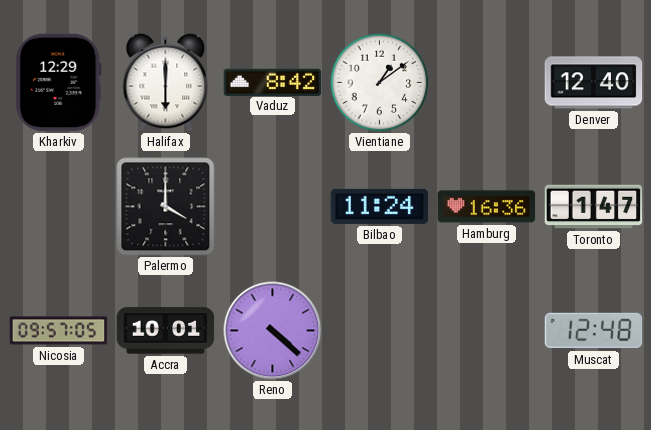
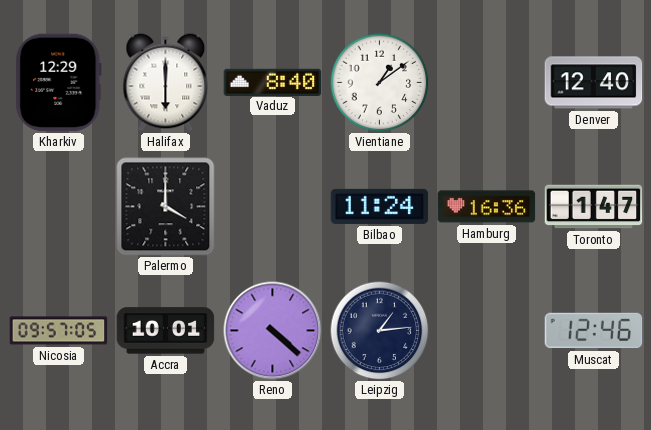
Vaduz: 8:42 -> 8:40
Leipzig: none -> 1:14
Muscat: 12:48 -> 12:46
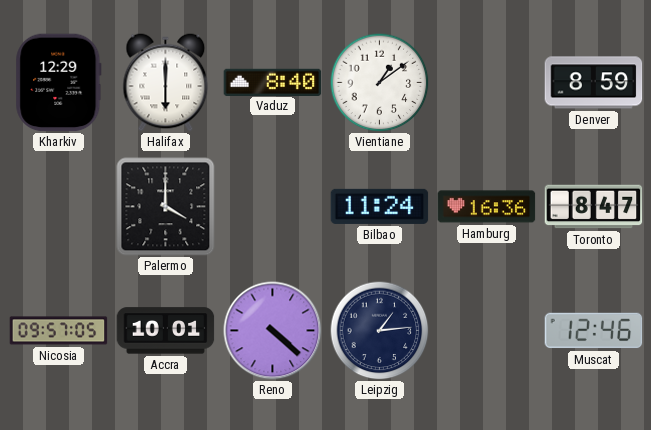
Denver: 12:40 -> 8:59
Toronto: 1:47 -> 8:47
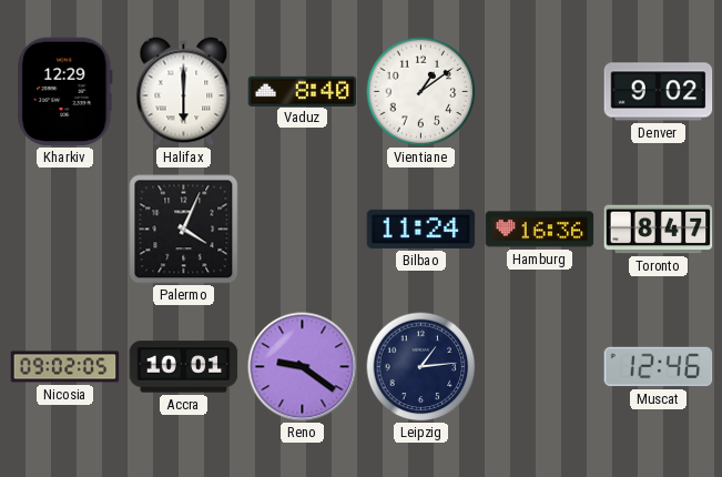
Denver: 8:59 -> 9:02
Palermo: 4:00 -> 4:04
Nicosia: 09:57 -> 09:02
Reno: 4:22 -> 9:21
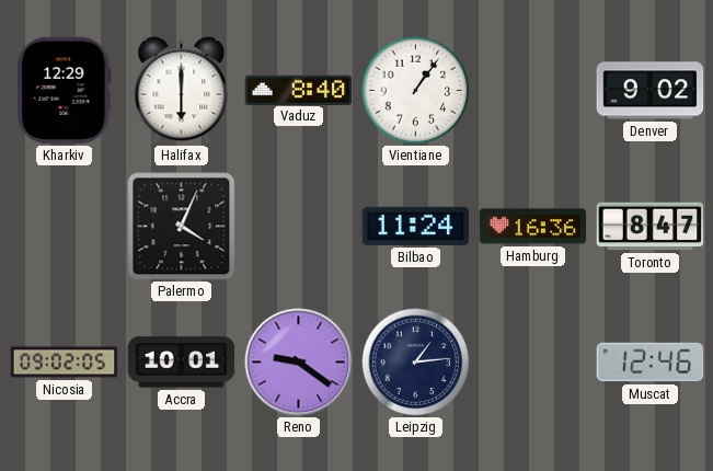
Vientiane: 1:09 -> 1:06
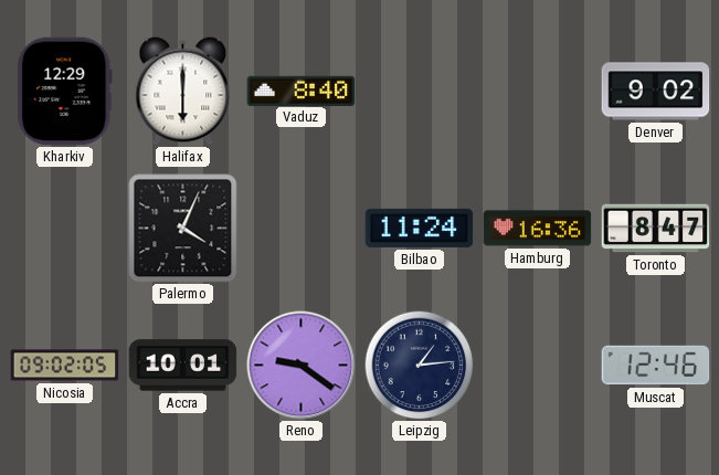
Vientiane: 1:06 -> none
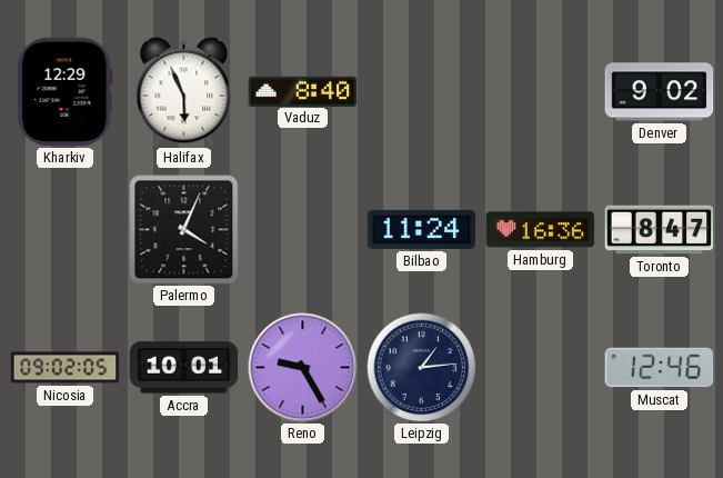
Halifax: 6:00 -> 5:56
Reno: 9:21 -> 9:25
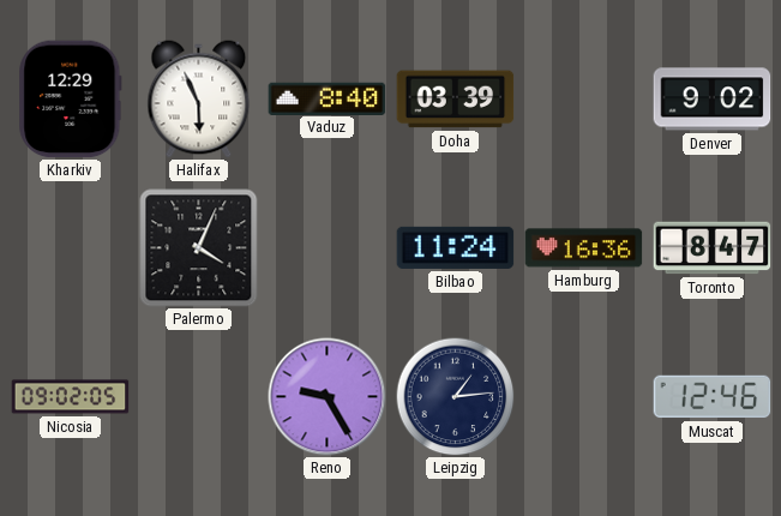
Doha: none -> 03:39
Accra: 10:01 -> none
